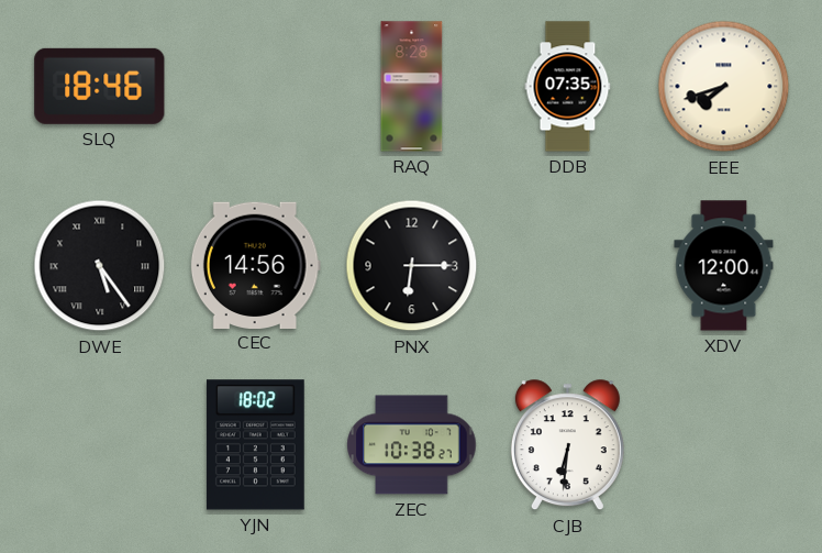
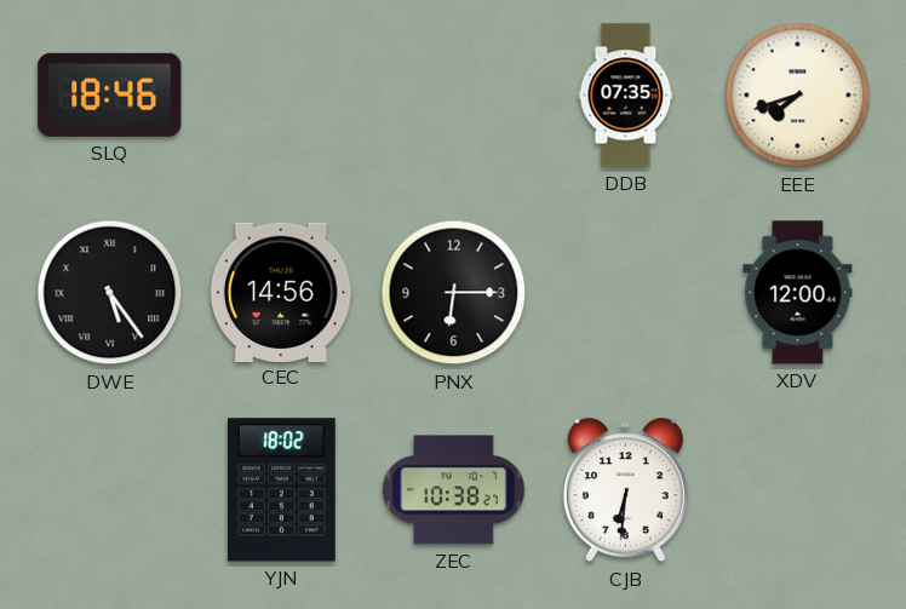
RAQ: 8:28 -> none
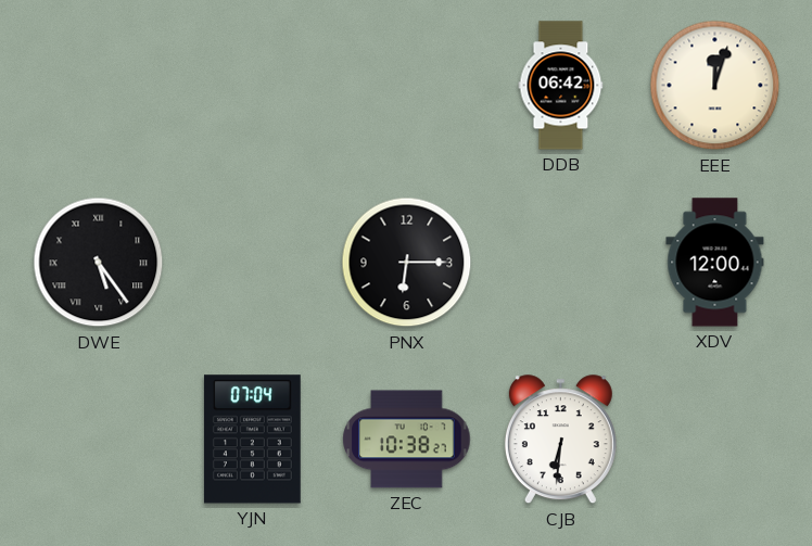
SLQ: 18:46 -> none
DDB: 07:35 -> 06:42
EEE: 7:42 -> 12:03
CEC: 14:56 -> none
YJN: 18:02 -> 07:04
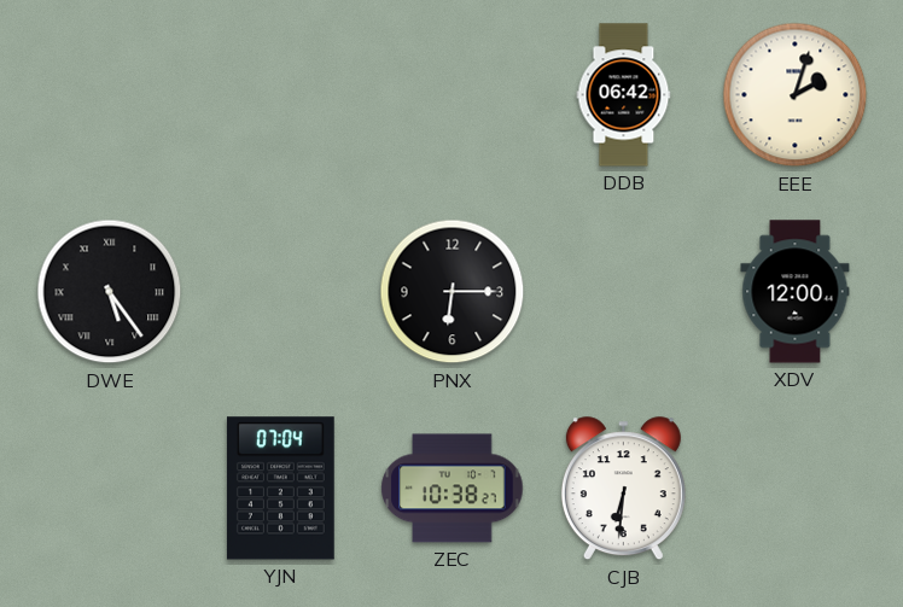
EEE: 12:03 -> 2:03
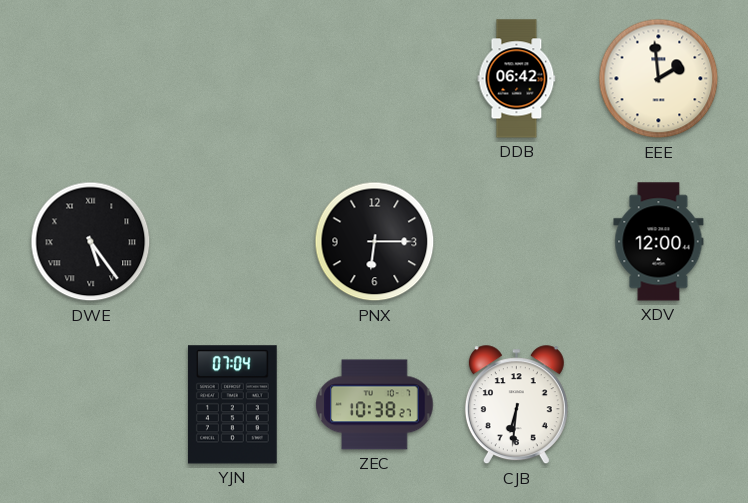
EEE: 2:03 -> 1:59
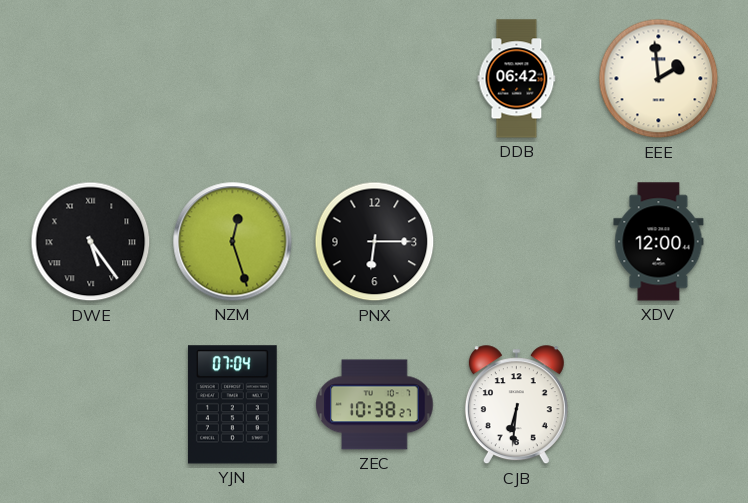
NZM: none -> 12:27
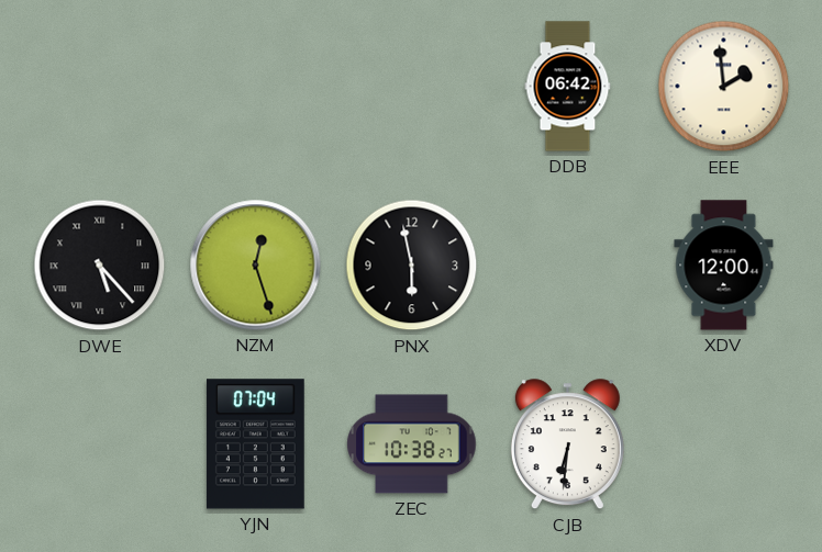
DWE: 5:24 -> 5:23
PNX: 6:15 -> 5:58
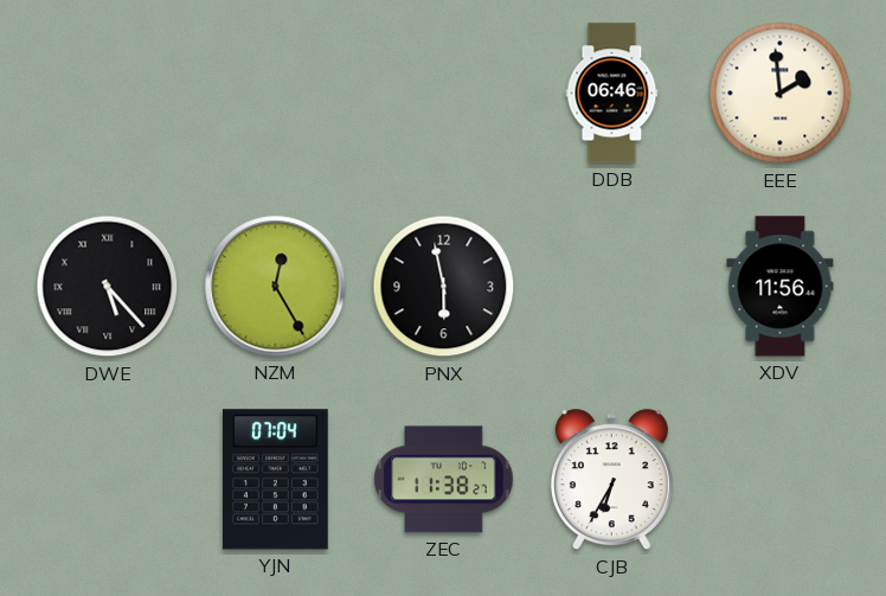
DDB: 06:42 -> 06:46
NZM: 12:27 -> 12:25
XDV: 12:00 -> 11:56
ZEC: 10:38 -> 11:38
CJB: 6:31 -> 6:35
